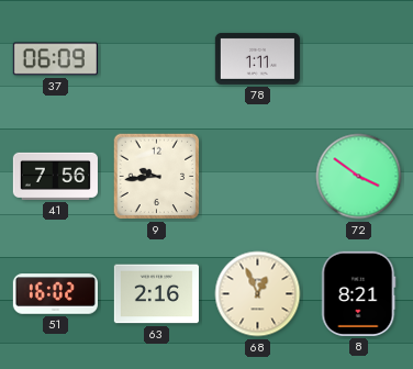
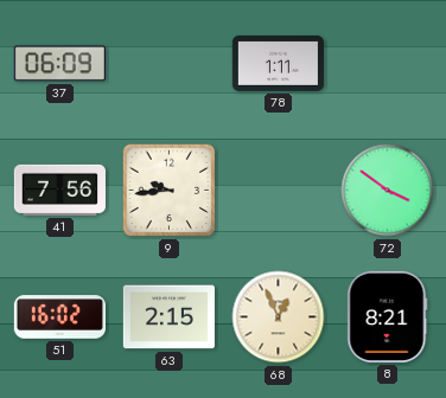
63: 2:16 -> 2:15
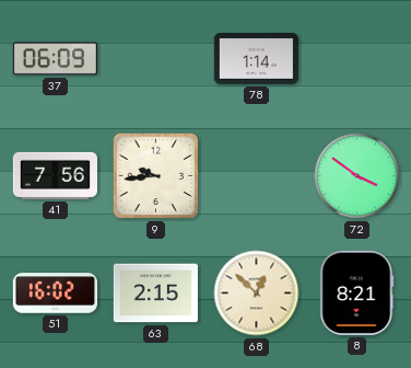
78: 1:11 -> 1:14
68: 12:56 -> 12:52
